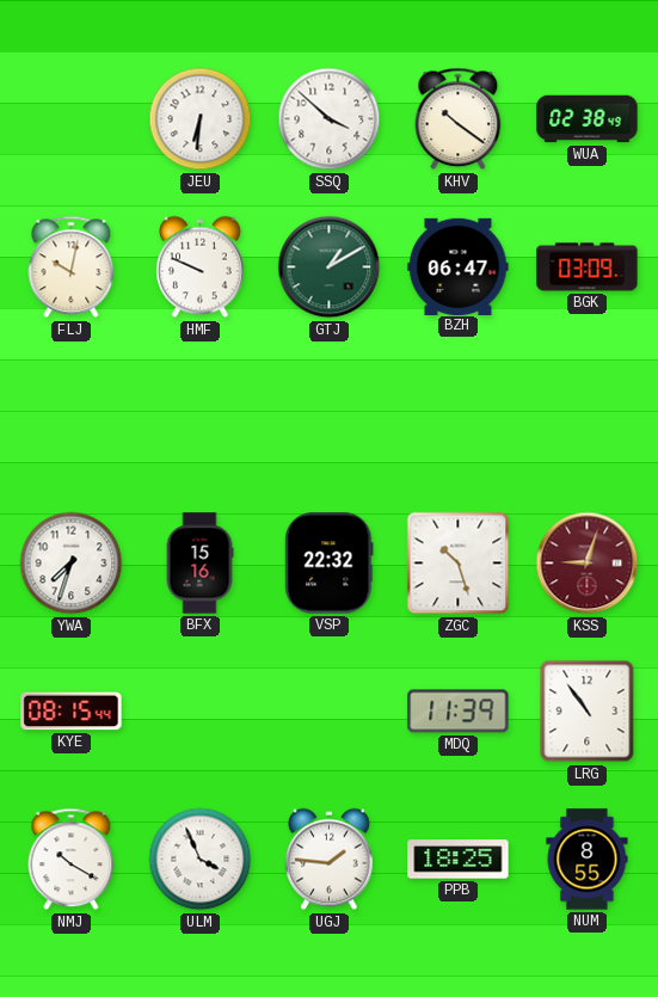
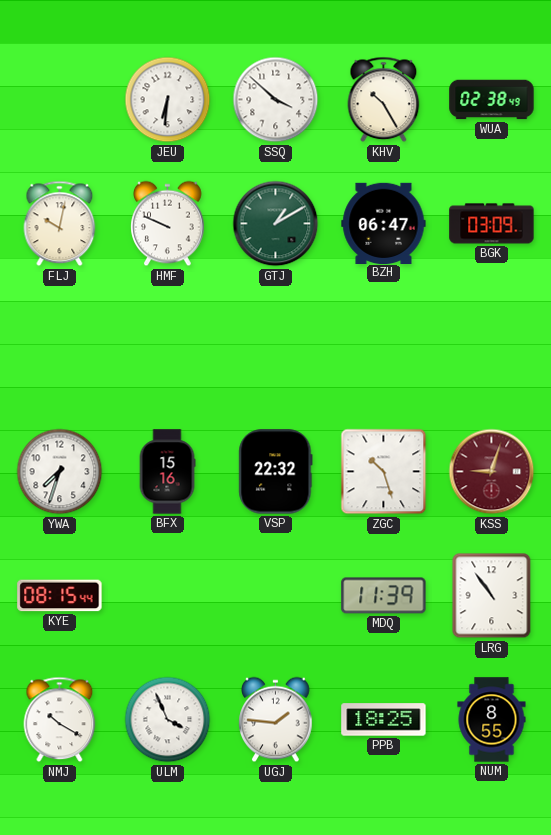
KHV: 10:21 -> 10:25
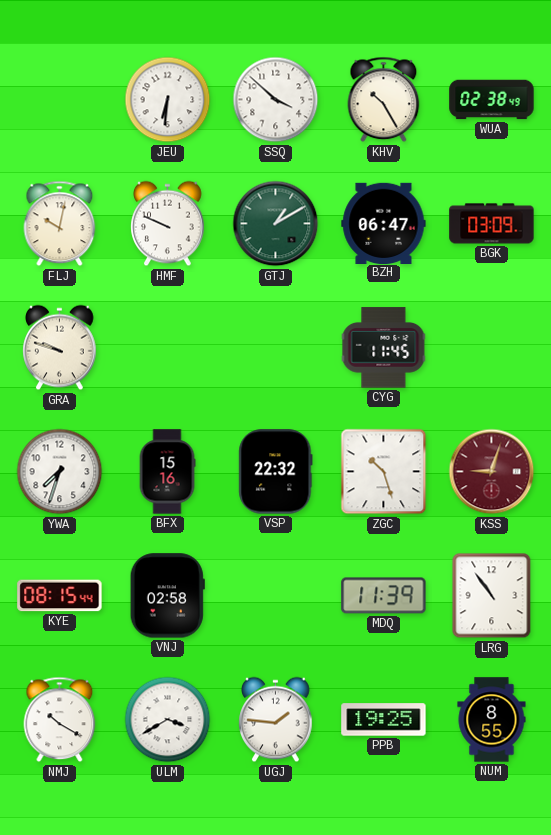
GRA: none -> 9:48
CYG: none -> 11:45
VNJ: none -> 02:58
ULM: 3:56 -> 3:40
PPB: 18:25 -> 19:25
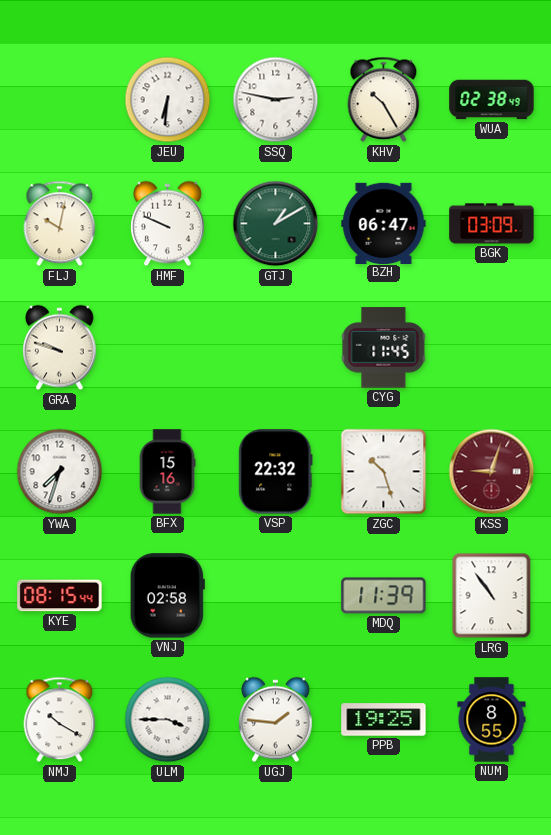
SSQ: 3:52 -> 2:47
ULM: 3:40 -> 3:45
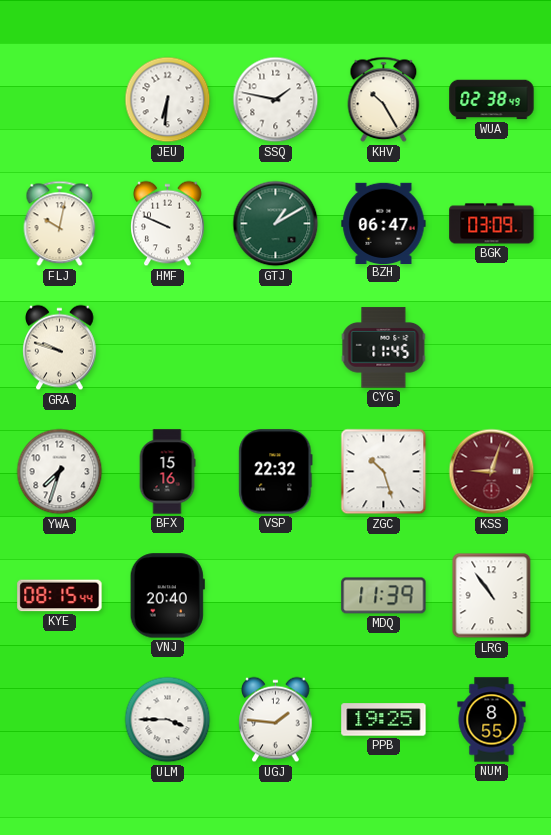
SSQ: 2:47 -> 1:47
VNJ: 02:58 -> 20:40
NMJ: 10:20 -> none
